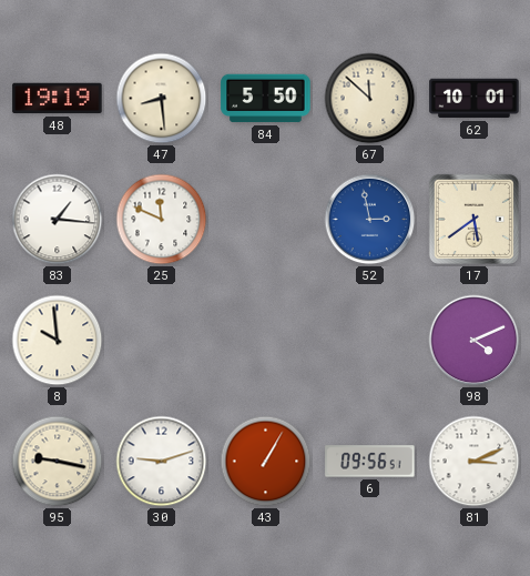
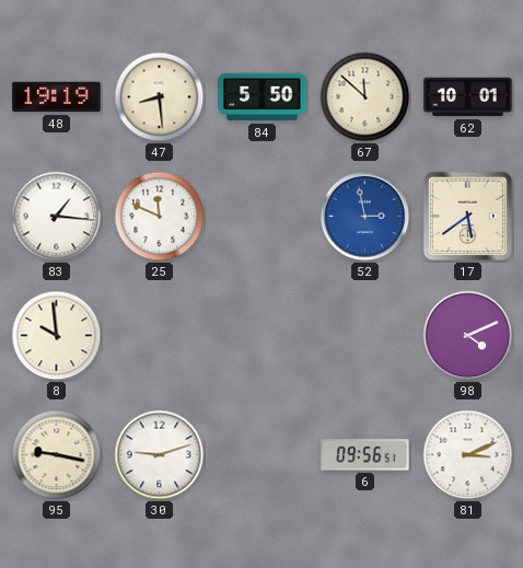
43: 1:05 -> none
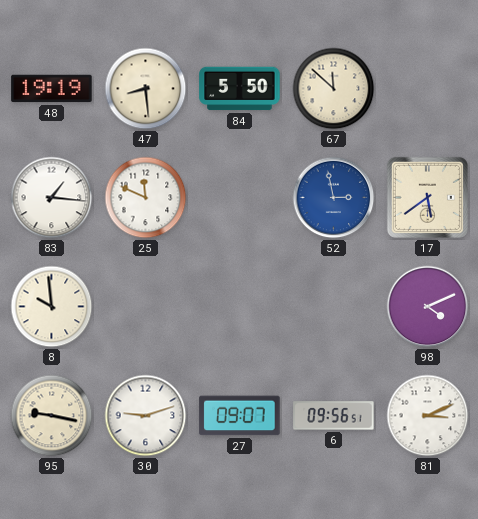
62: 10:01 -> none
27: none -> 09:07
